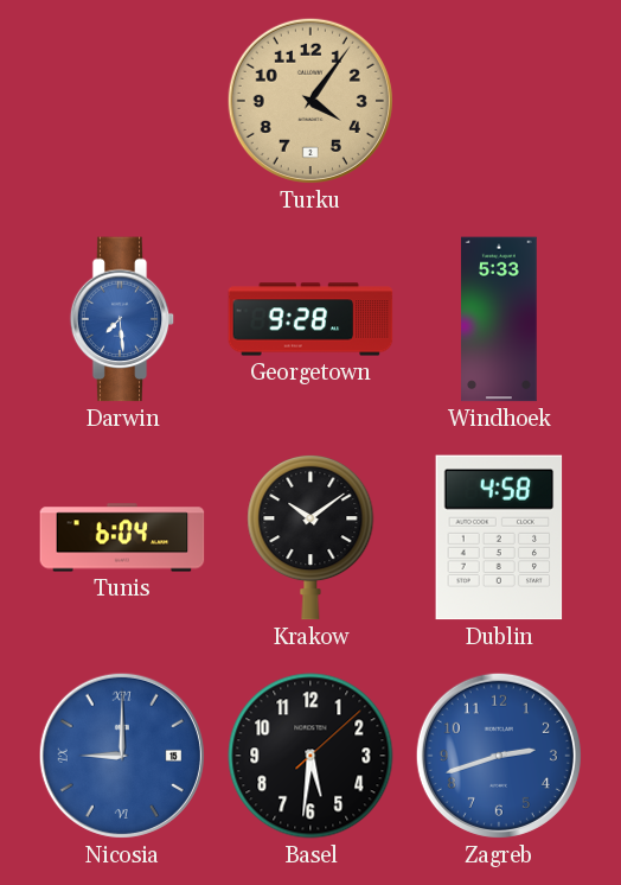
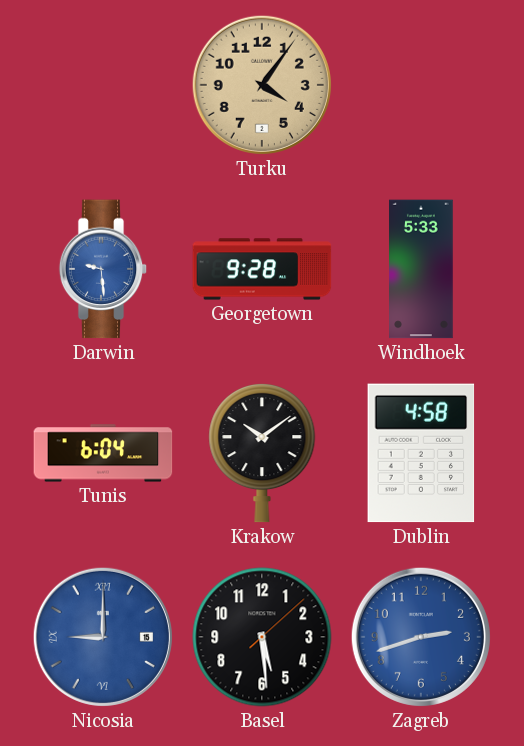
Darwin: 7:29 -> 9:29
Basel: 5:31 -> 5:29
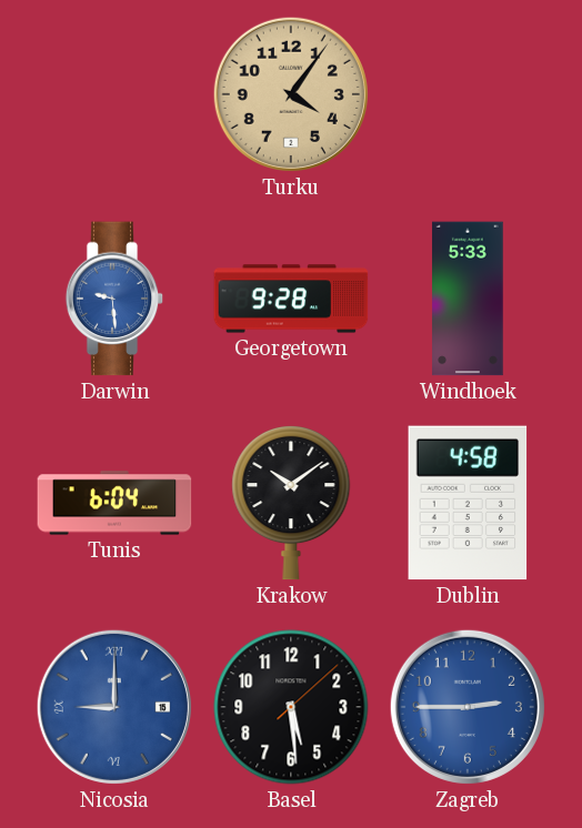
Zagreb: 2:42 -> 2:45
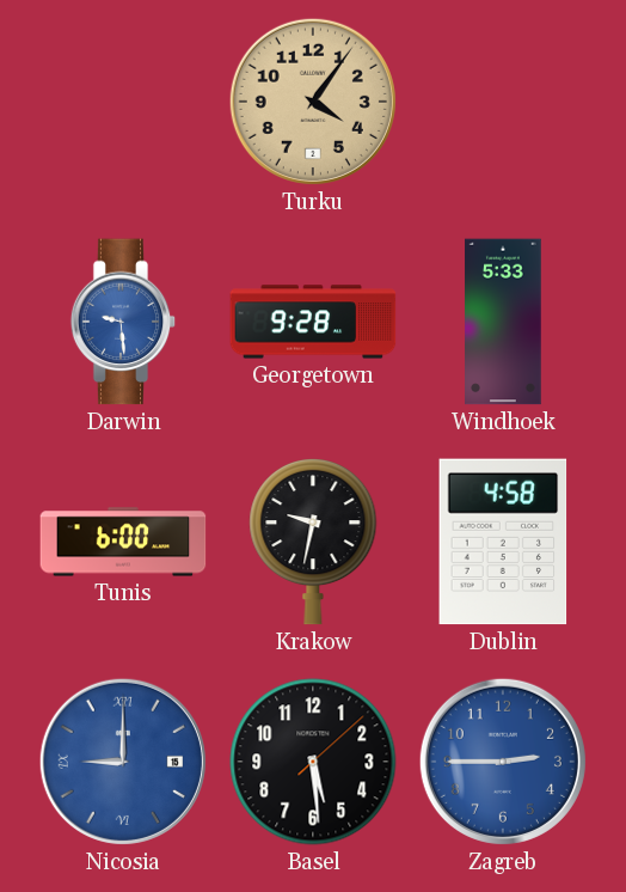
Tunis: 6:04 -> 6:00
Krakow: 10:09 -> 9:32
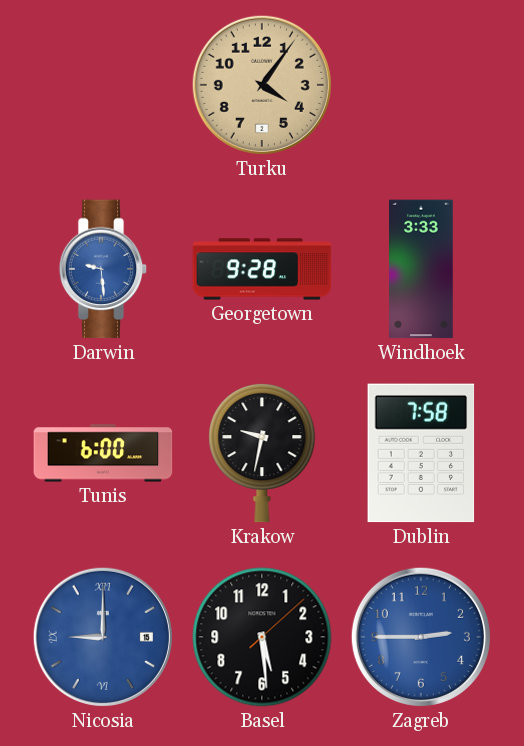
Windhoek: 5:33 -> 3:33
Dublin: 4:58 -> 7:58
